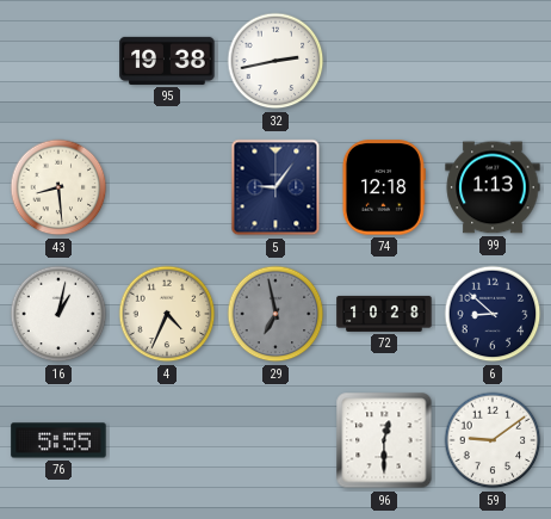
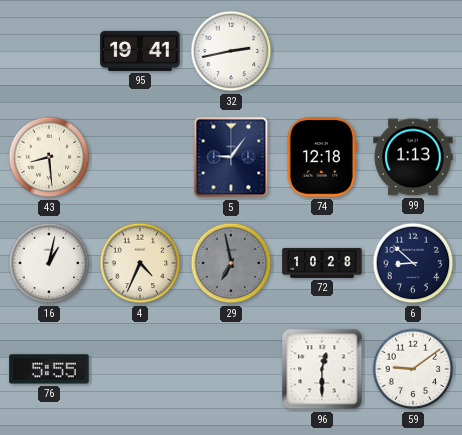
95: 19:38 -> 19:41
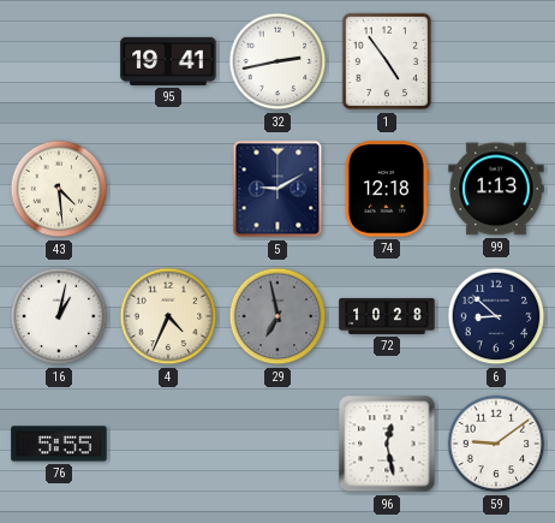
1: none -> 4:54
43: 8:29 -> 4:29
5: 9:06 -> 9:10
96: 12:30 -> 12:28
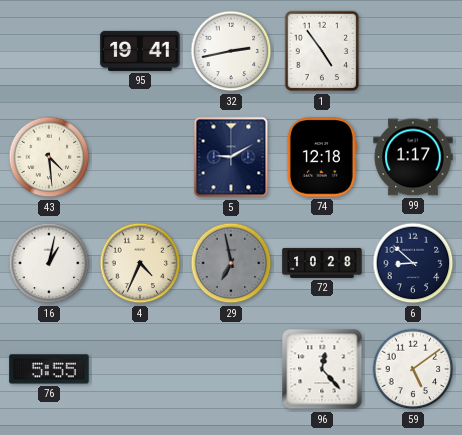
99: 1:13 -> 1:17
96: 12:28 -> 12:23
59: 9:09 -> 5:09
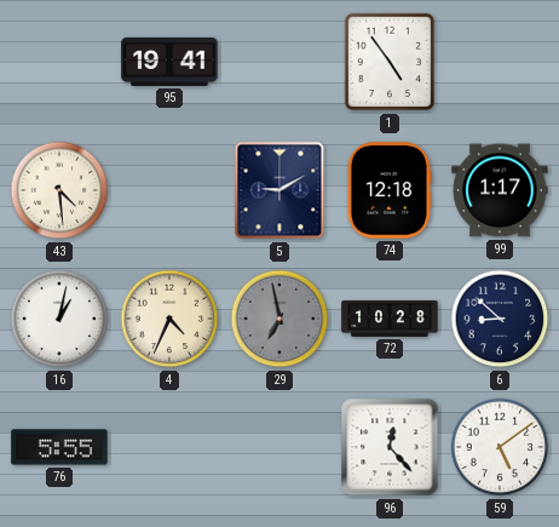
32: 2:43 -> none
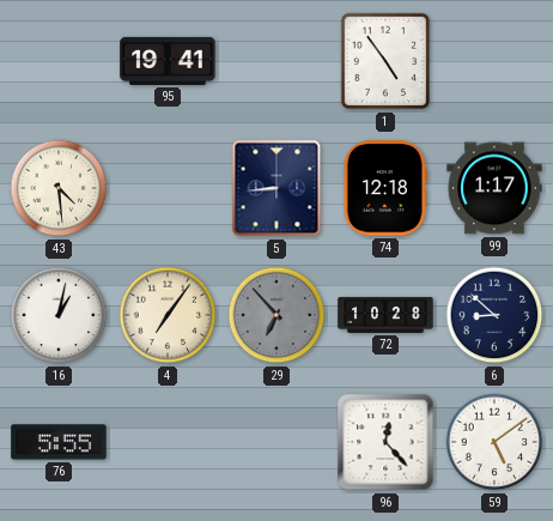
5: 9:10 -> 8:44
4: 4:34 -> 7:06
29: 6:58 -> 6:53
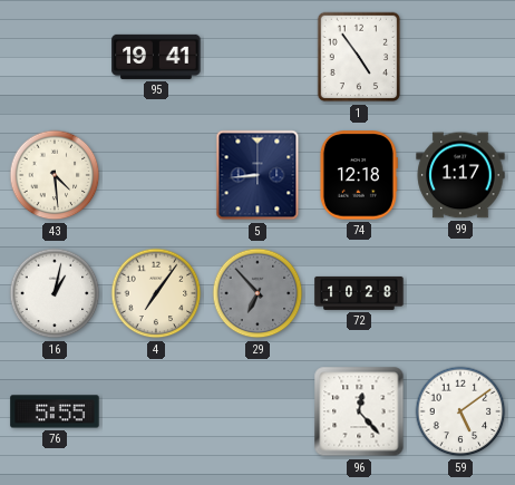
6: 8:52 -> none
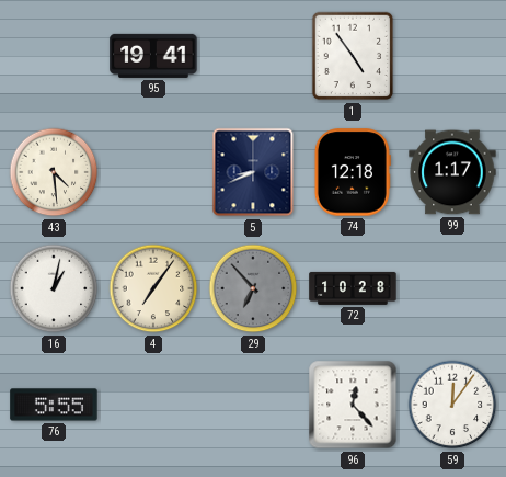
5: 8:44 -> 8:41
59: 5:09 -> 12:06
